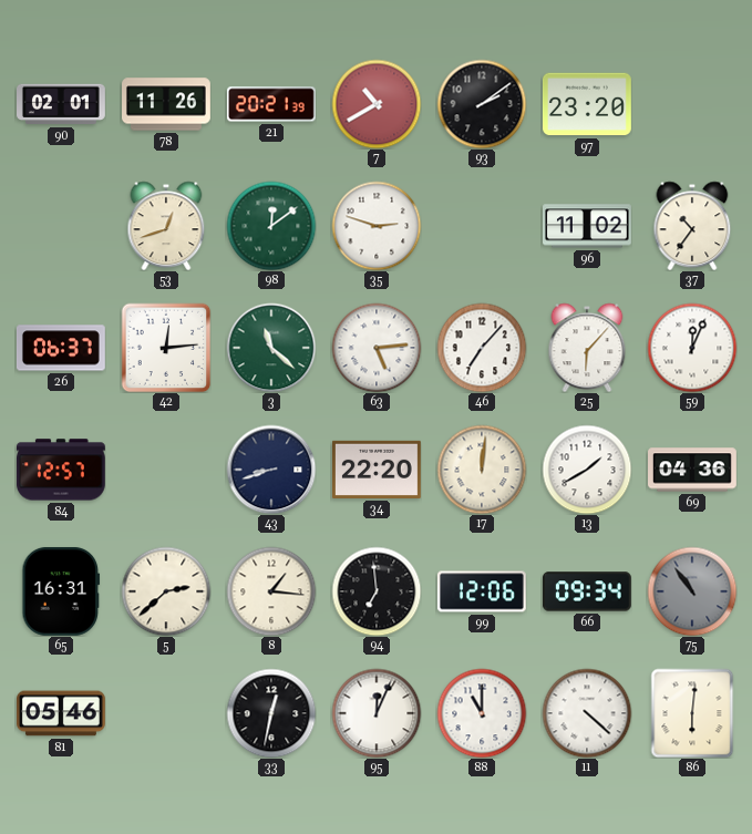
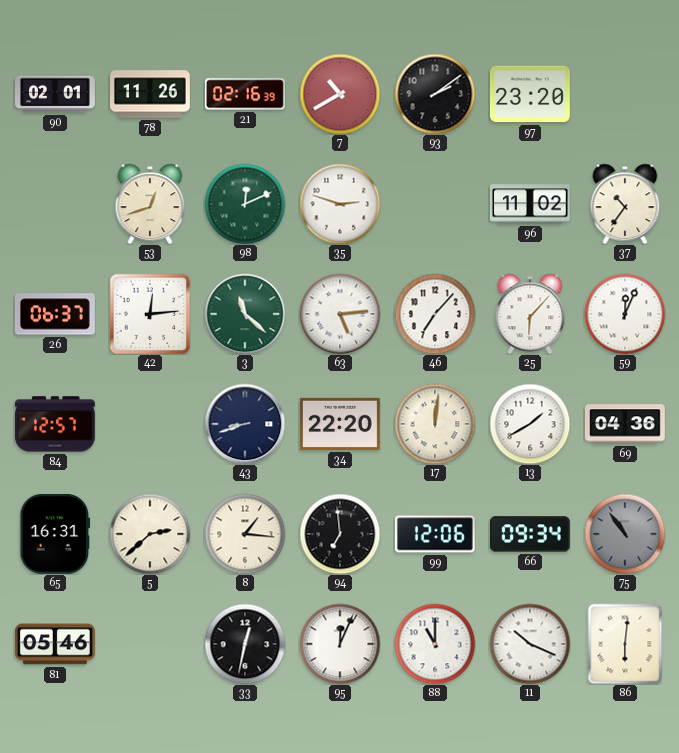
21: 20:21 -> 02:16
98: 12:09 -> 12:11
11: 4:22 -> 10:19
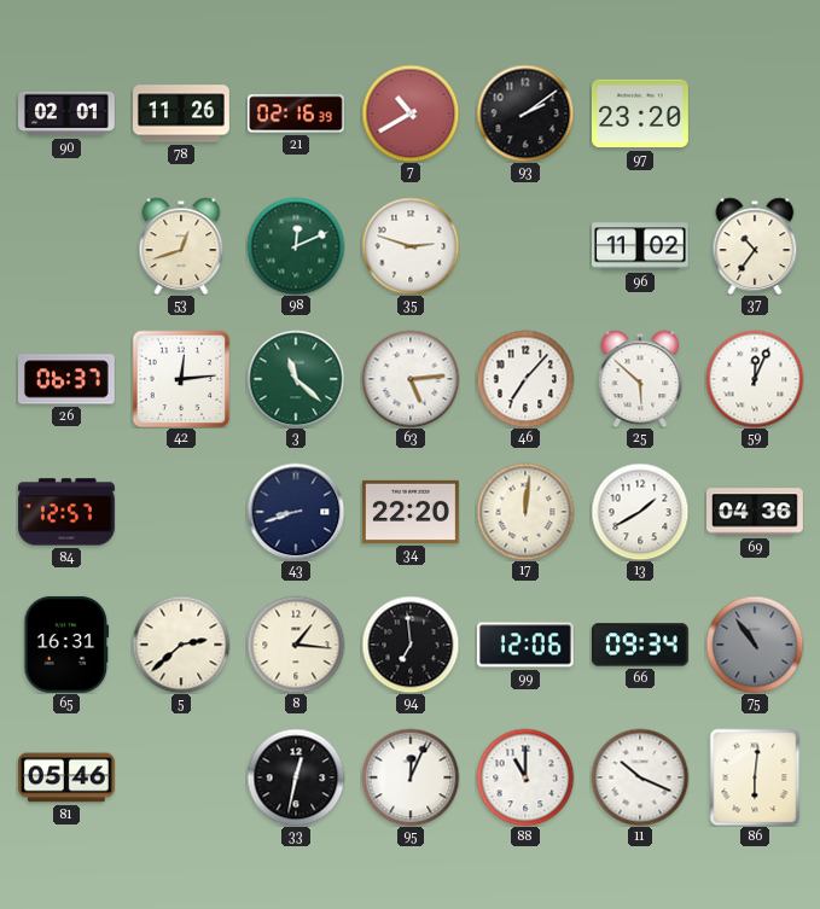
25: 6:07 -> 5:52
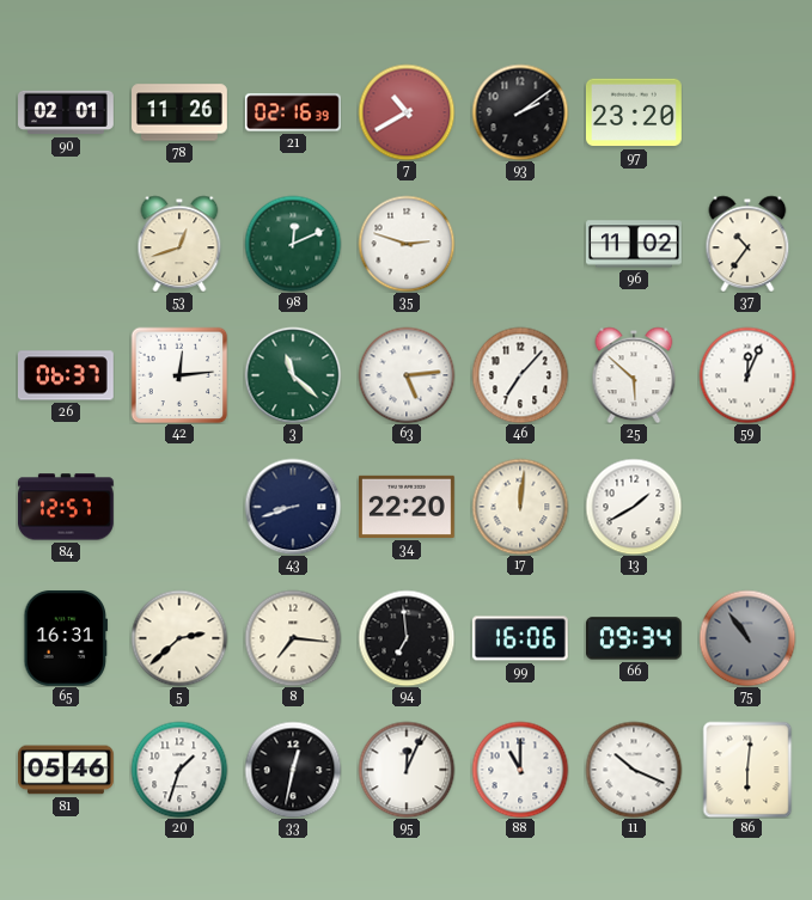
69: 04:36 -> none
8: 1:16 -> 7:16
99: 12:06 -> 16:06
20: none -> 1:33
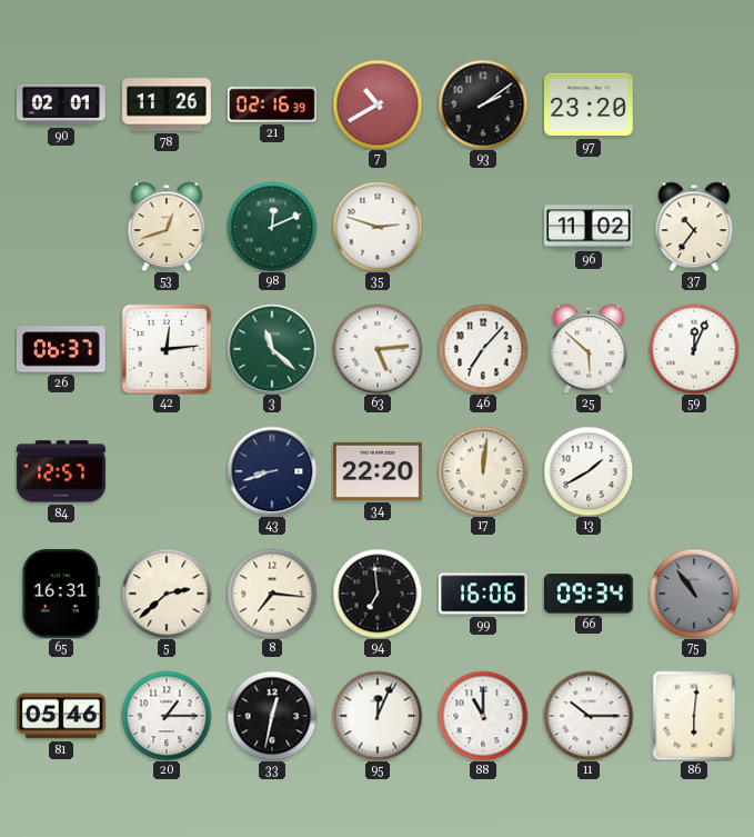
20: 1:33 -> 1:15
11: 10:19 -> 10:15
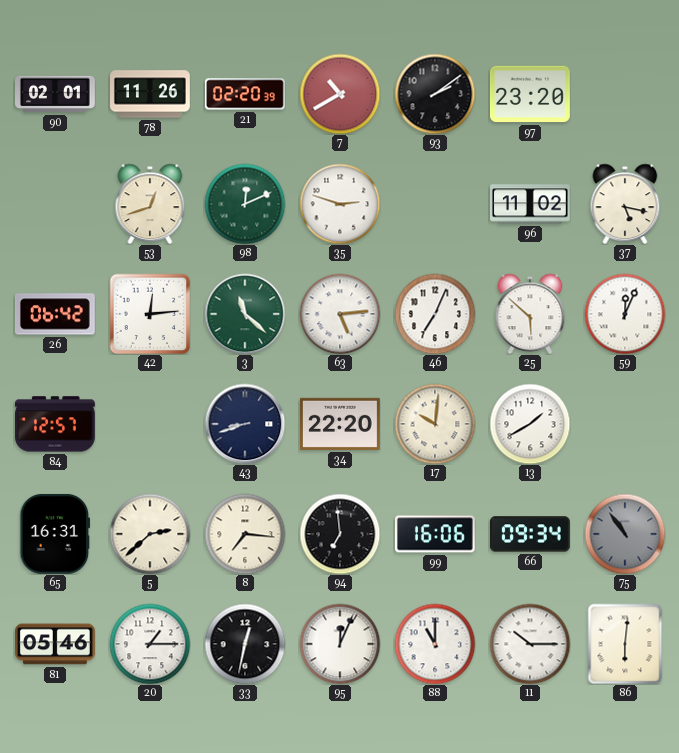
21: 02:16 -> 02:20
37: 10:36 -> 5:17
26: 06:37 -> 06:42
46: 7:07 -> 7:04
17: 12:01 -> 10:01
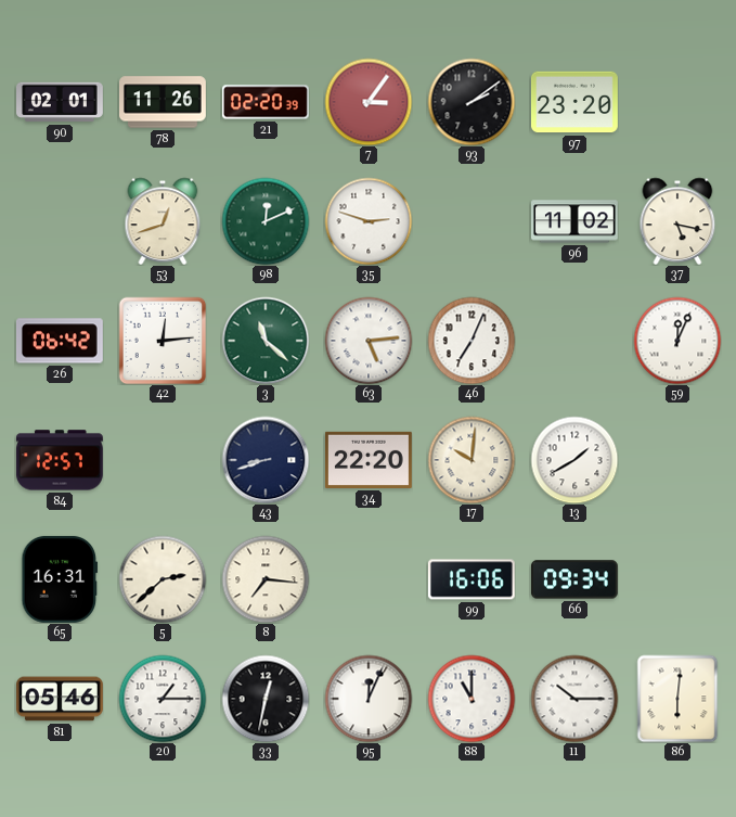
7: 10:40 -> 3:06
25: 5:52 -> none
94: 6:59 -> none
75: 10:54 -> none
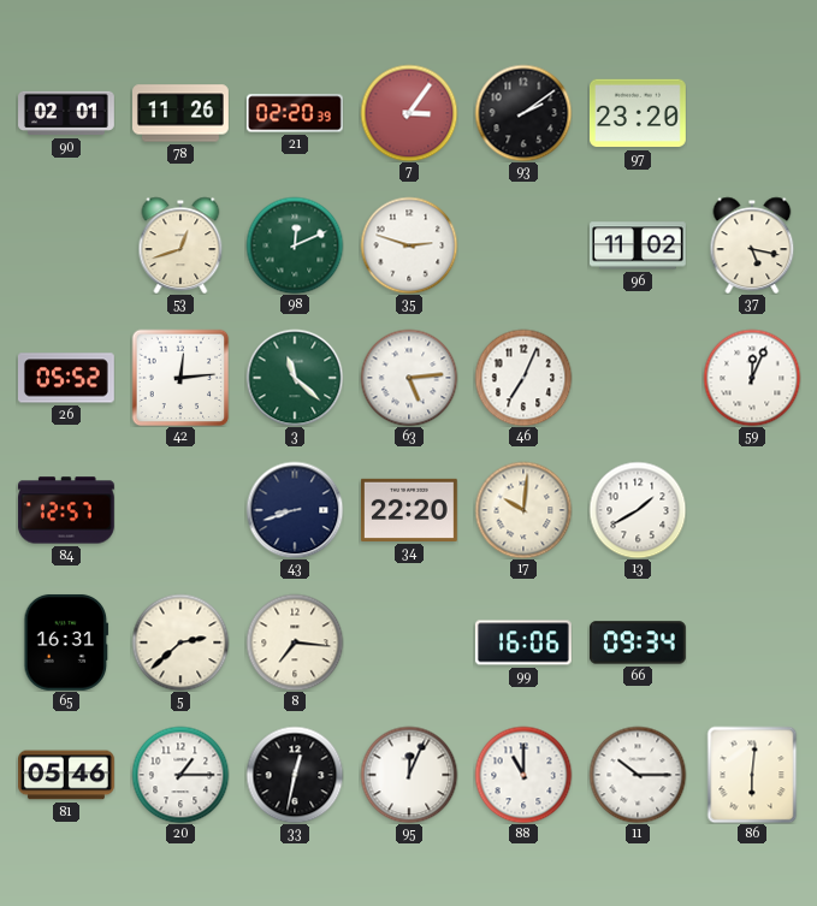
26: 06:42 -> 05:52
